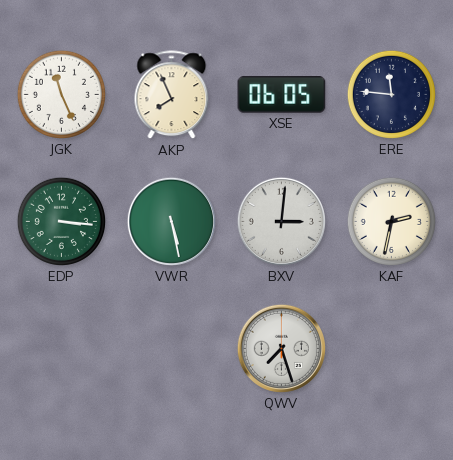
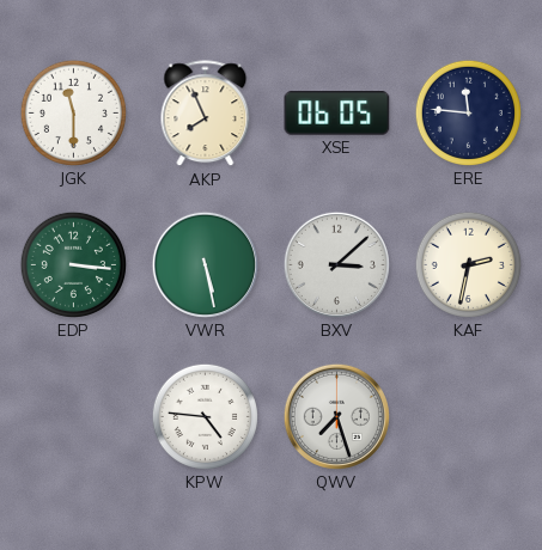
JGK: 11:26 -> 11:30
BXV: 3:01 -> 3:08
KPW: none -> 4:46
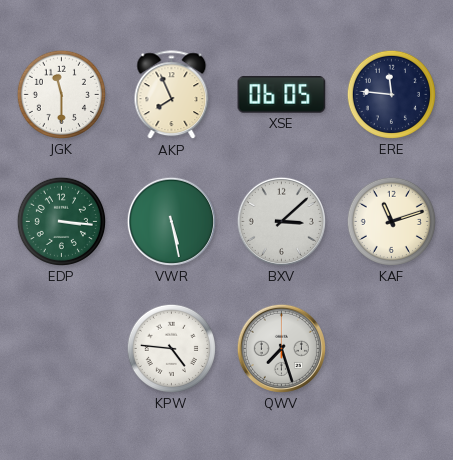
KAF: 2:32 -> 11:12
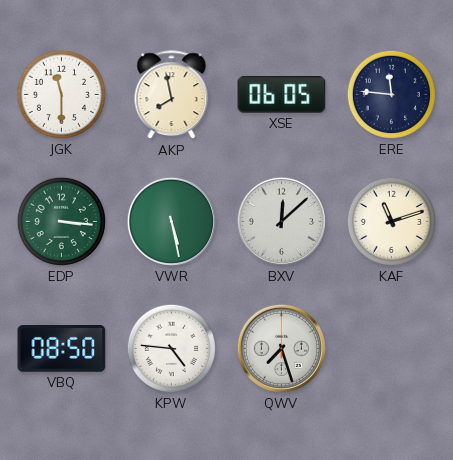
AKP: 7:56 -> 7:58
BXV: 3:08 -> 12:08
VBQ: none -> 08:50
